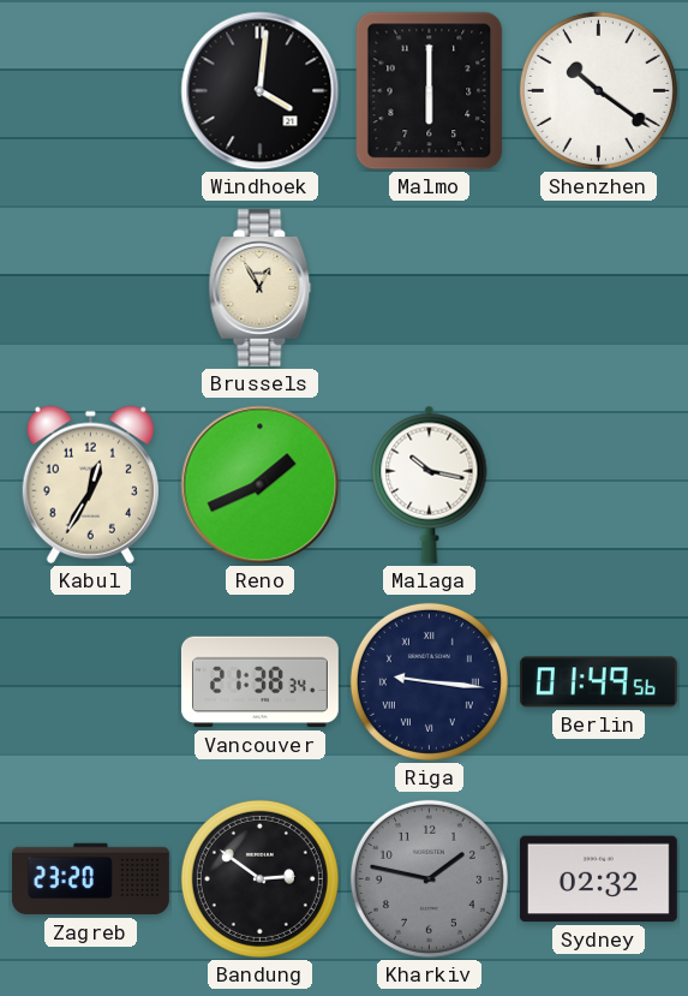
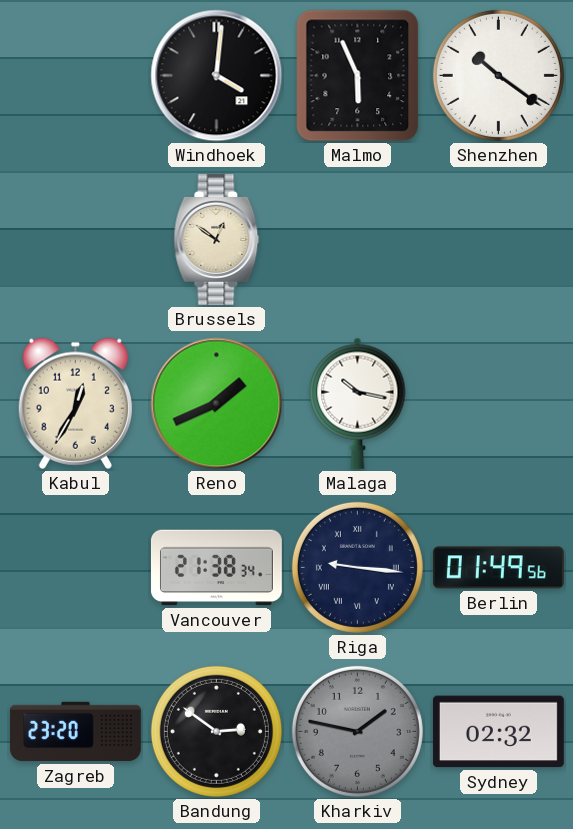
Malmo: 6:00 -> 5:56
Brussels: 12:55 -> 12:51
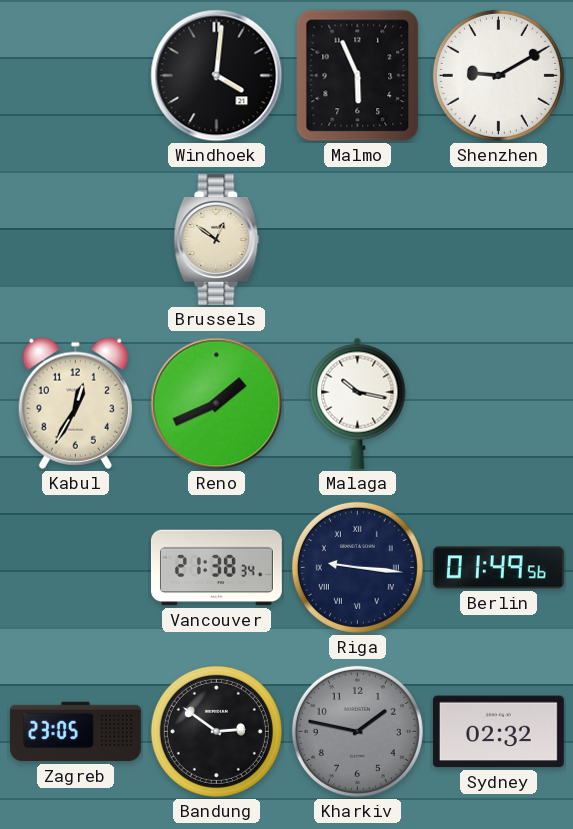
Shenzhen: 10:21 -> 9:10
Zagreb: 23:20 -> 23:05
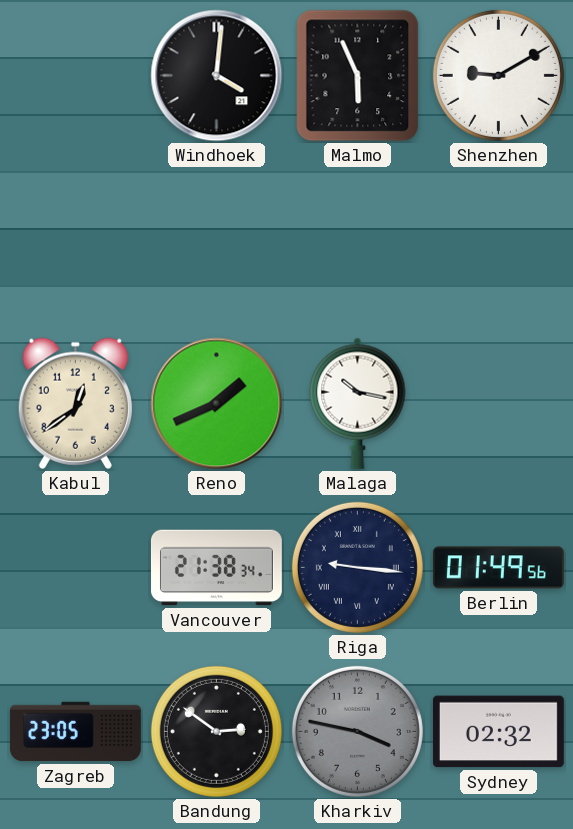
Brussels: 12:51 -> none
Kabul: 12:35 -> 12:39
Kharkiv: 1:47 -> 3:47
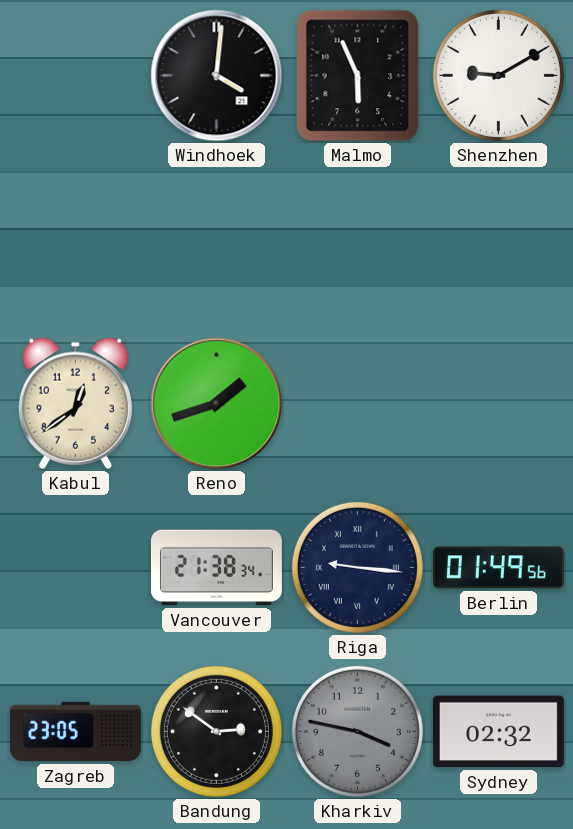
Reno: 1:41 -> 1:42
Malaga: 10:17 -> none
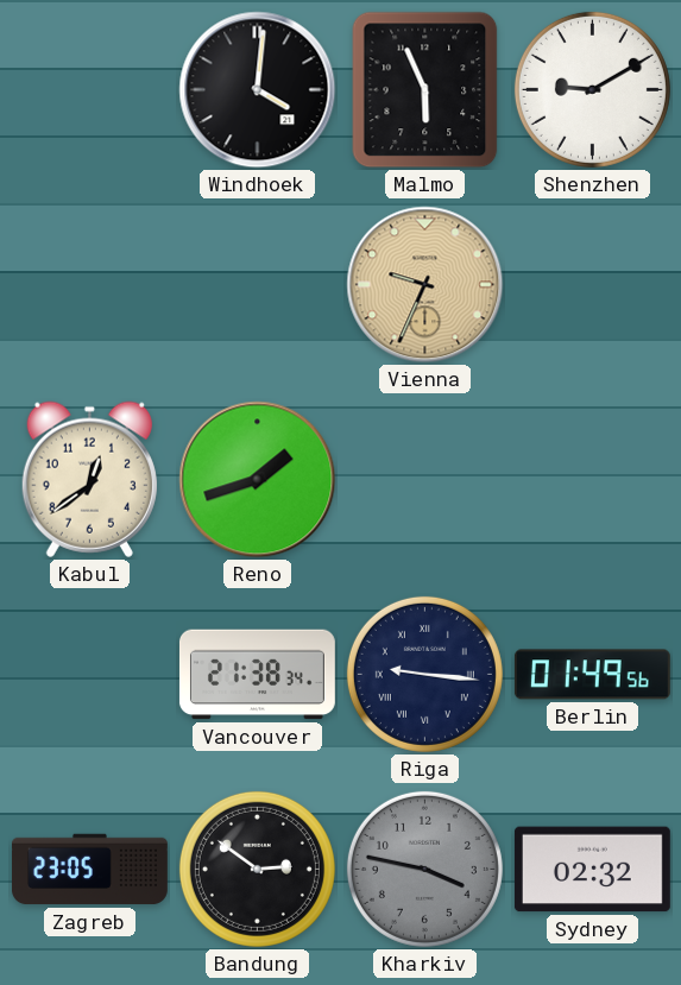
Vienna: none -> 9:34
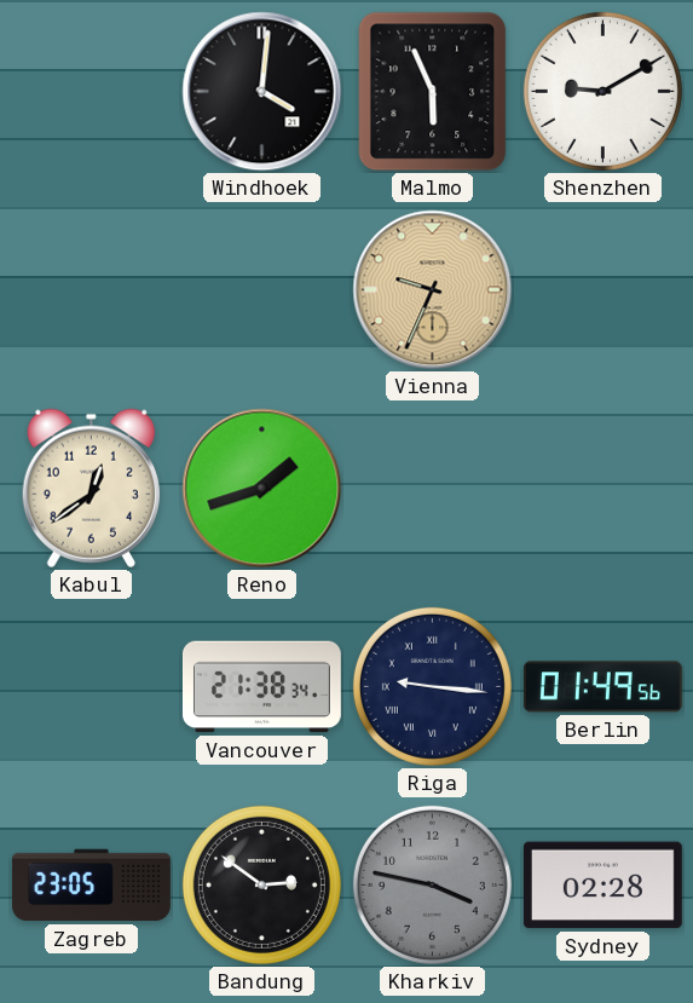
Sydney: 02:32 -> 02:28
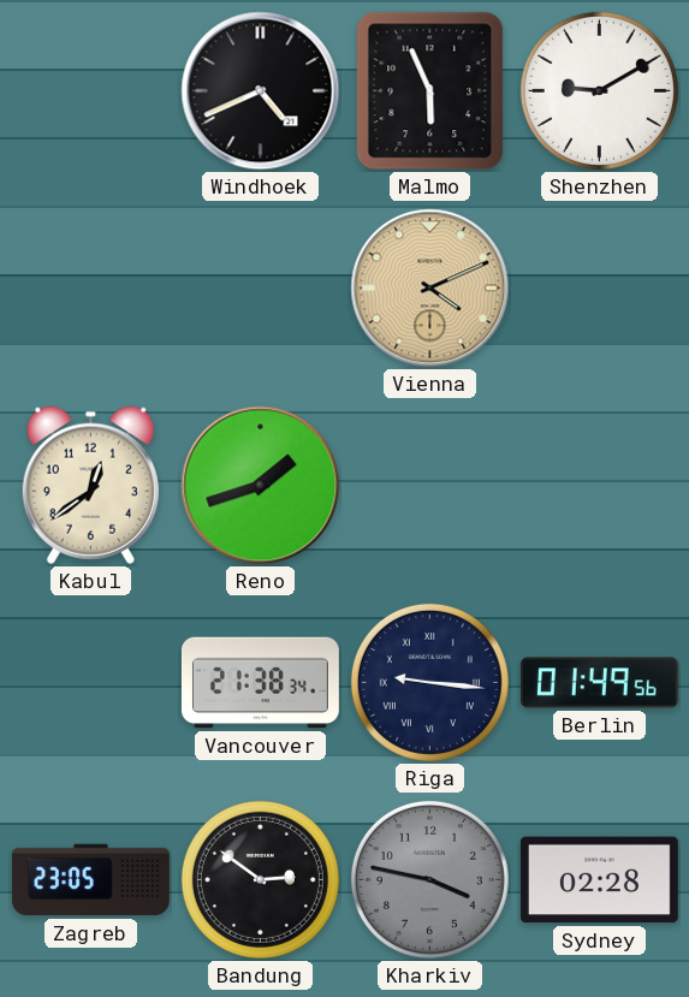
Windhoek: 4:01 -> 4:41
Vienna: 9:34 -> 4:11
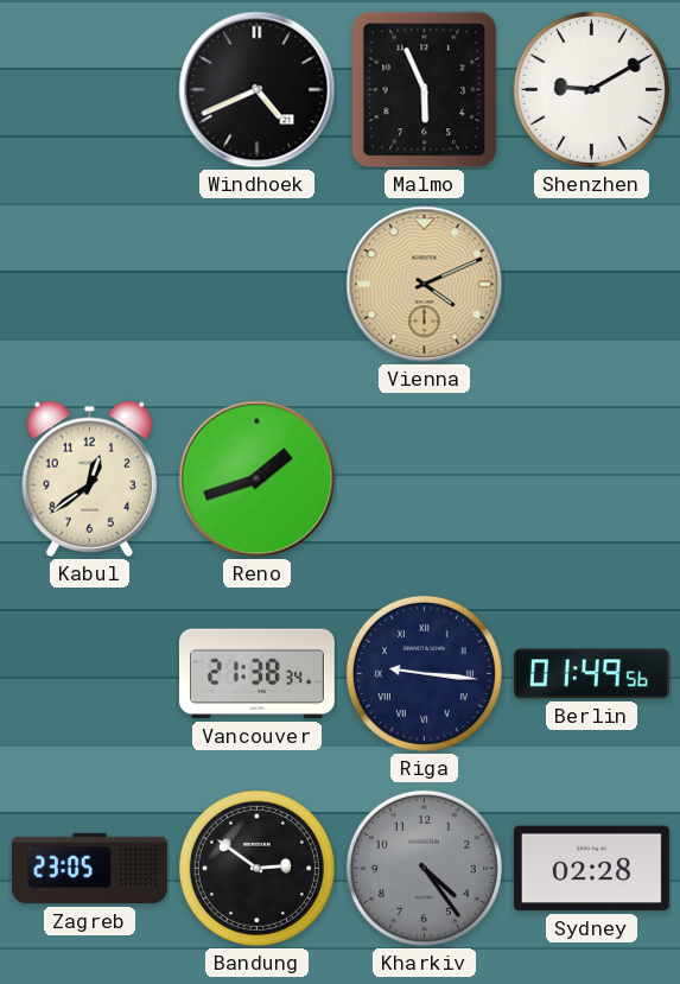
Kharkiv: 3:47 -> 4:24
